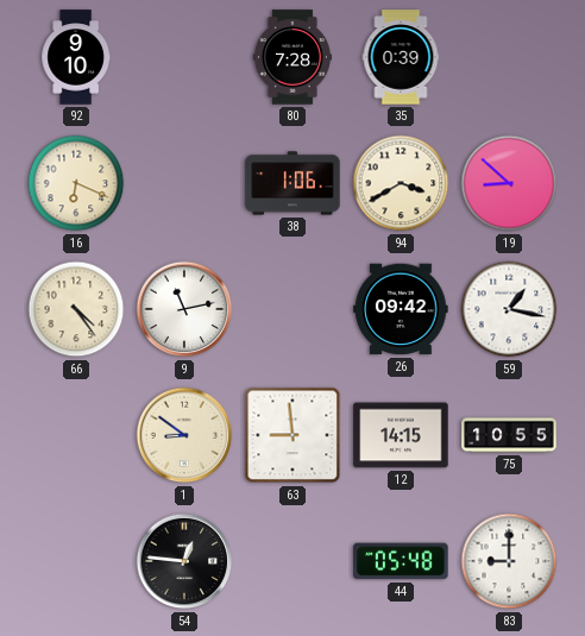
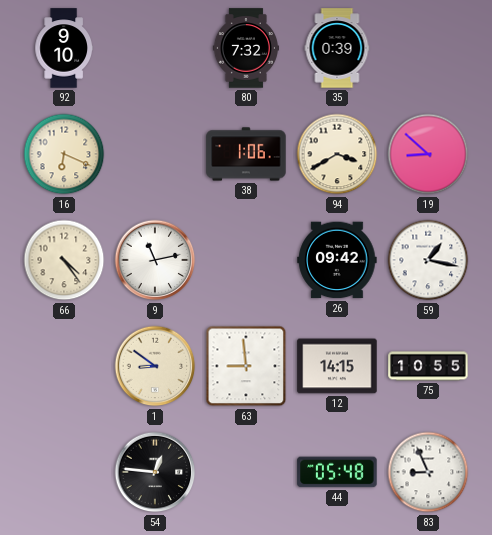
80: 7:28 -> 7:32
83: 9:00 -> 8:56
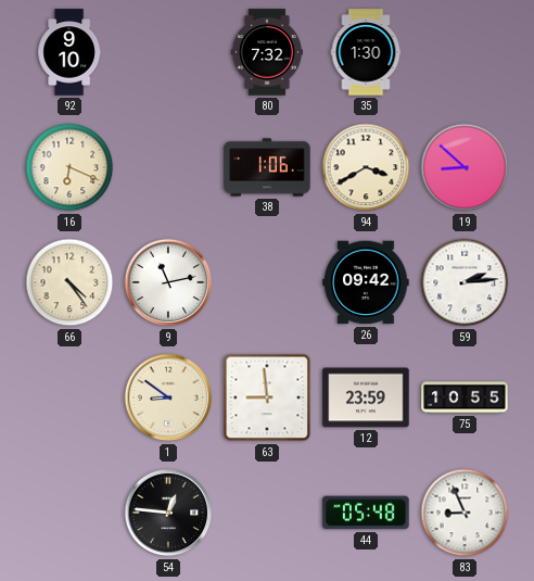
35: 0:39 -> 1:30
59: 1:17 -> 2:14
12: 14:15 -> 23:59
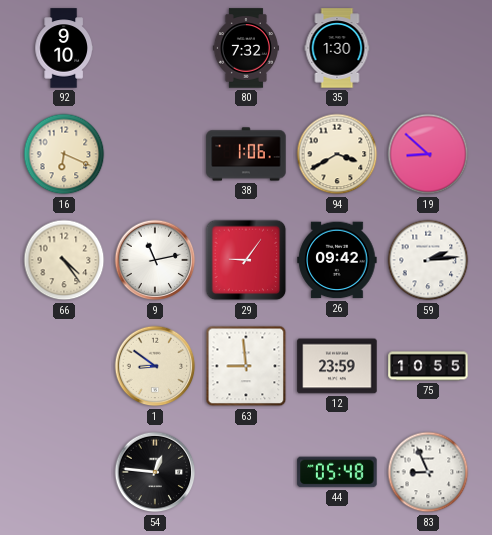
29: none -> 9:06
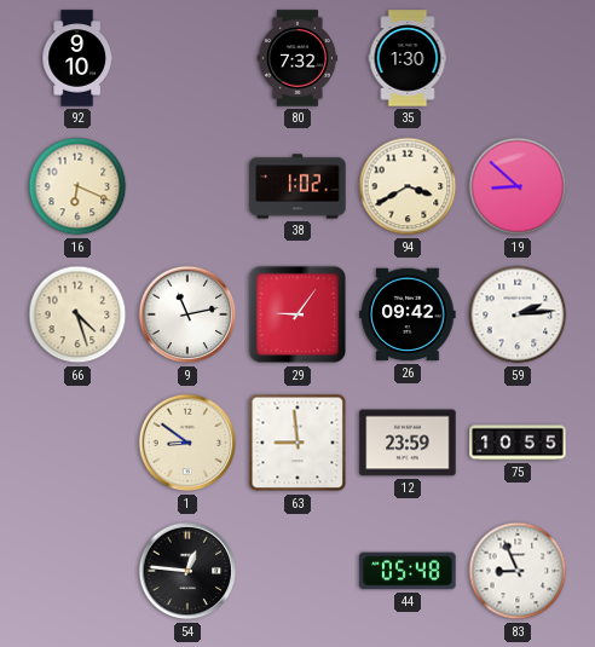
38: 1:06 -> 1:02
66: 4:24 -> 4:27
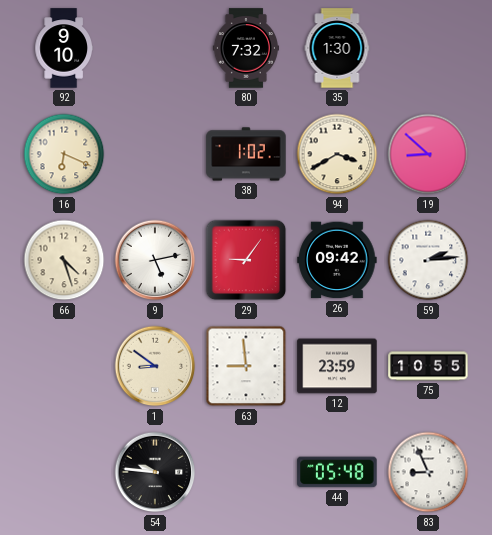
9: 11:13 -> 5:13
54: 12:46 -> 9:46
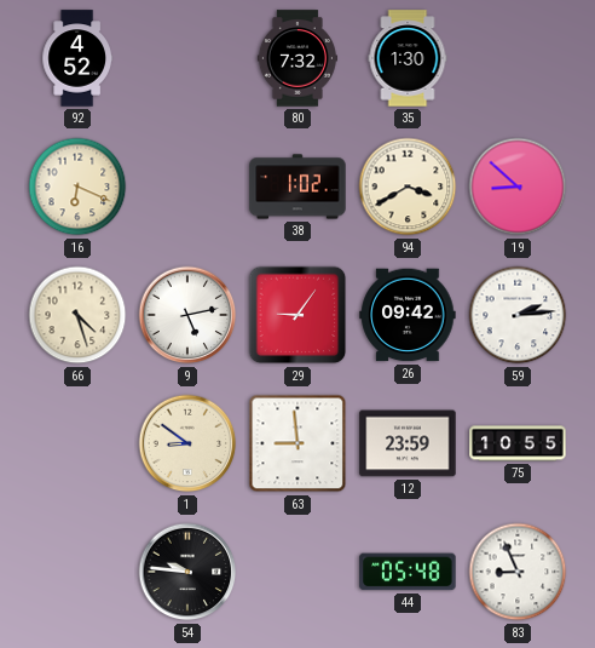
92: 9:10 -> 4:52
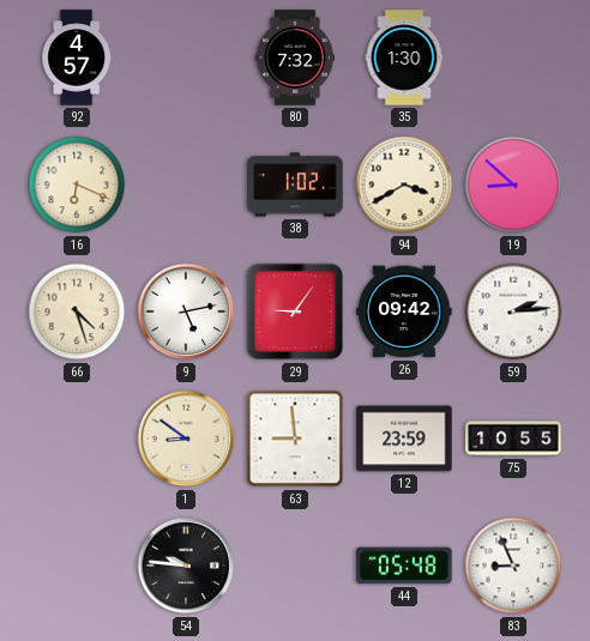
92: 4:52 -> 4:57
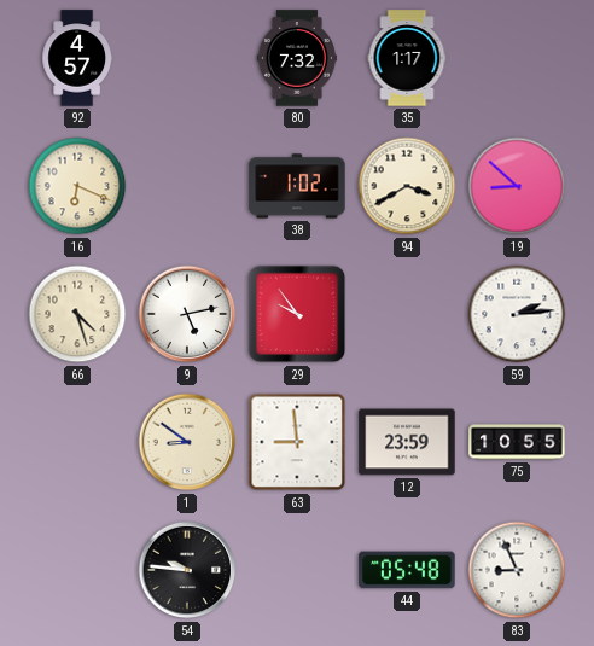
35: 1:30 -> 1:17
29: 9:06 -> 9:54
26: 09:42 -> none
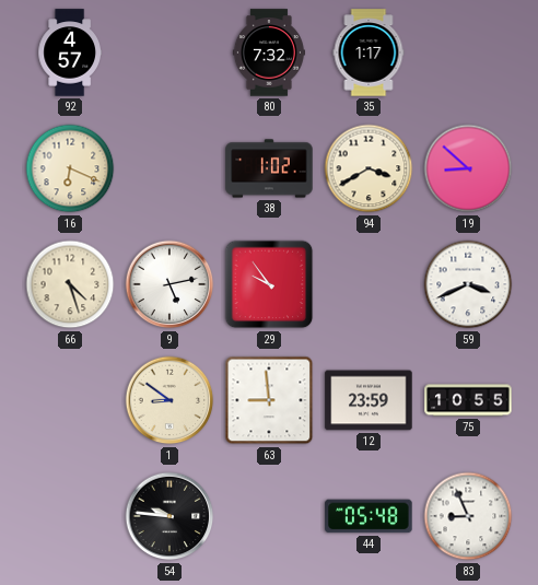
59: 2:14 -> 3:41
